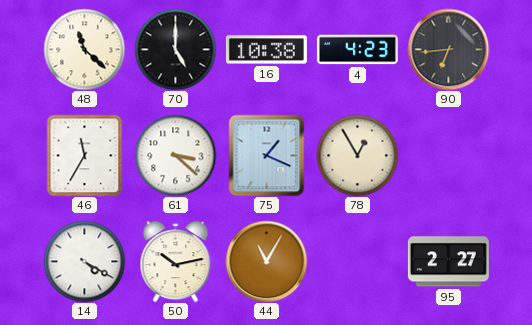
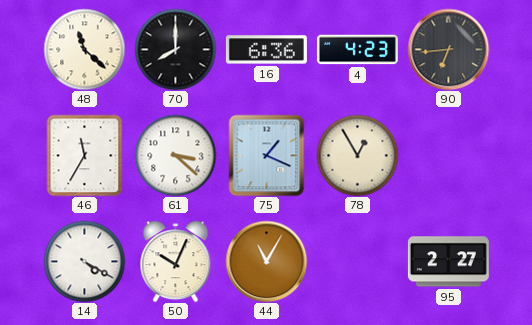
70: 5:00 -> 8:00
16: 10:38 -> 6:36
50: 10:13 -> 10:04
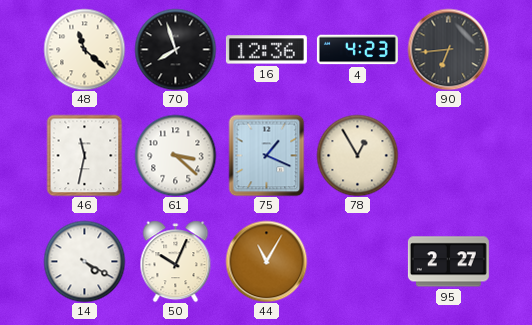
70: 8:00 -> 7:57
16: 6:36 -> 12:36
46: 11:35 -> 11:32
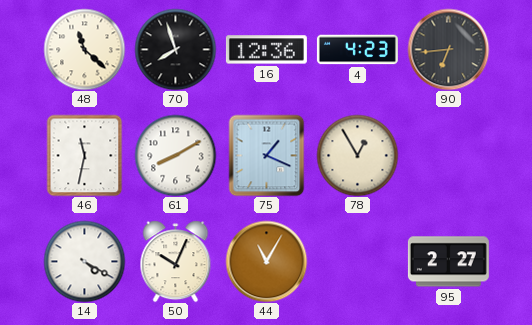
61: 3:22 -> 8:10
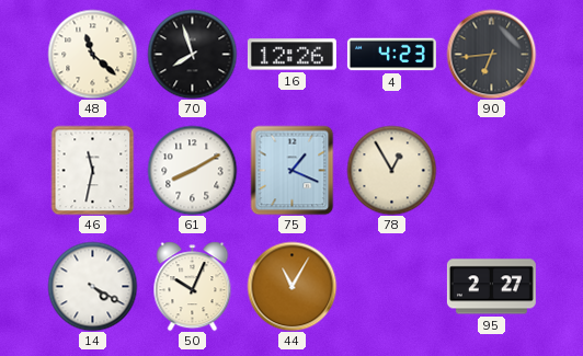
16: 12:36 -> 12:26
